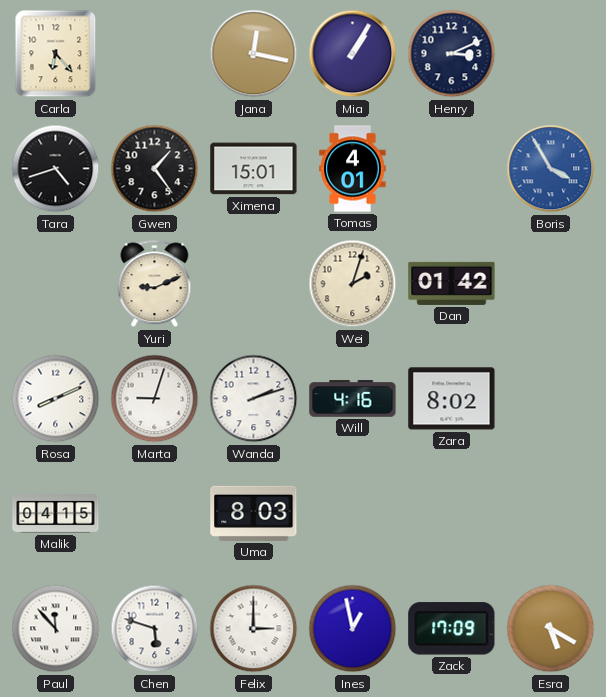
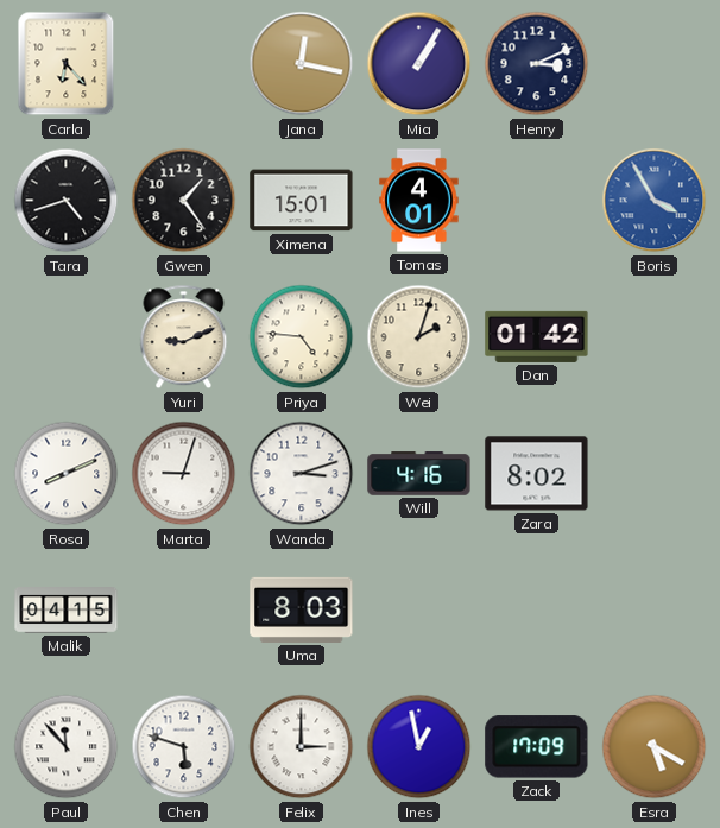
Priya: none -> 4:46
Wanda: 2:12 -> 3:12
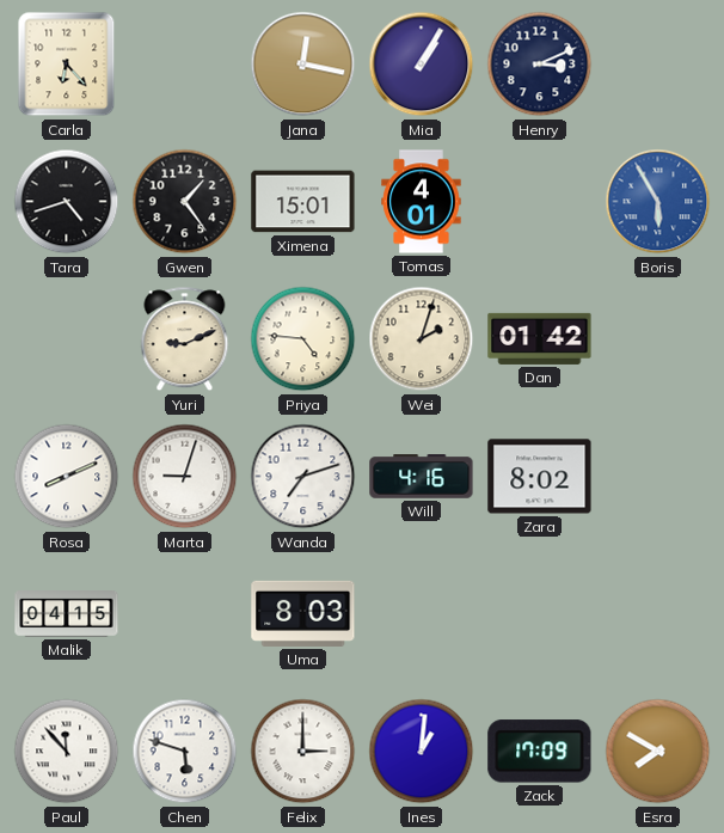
Boris: 3:55 -> 5:55
Wanda: 3:12 -> 7:12
Ines: 12:58 -> 1:01
Esra: 5:20 -> 7:50
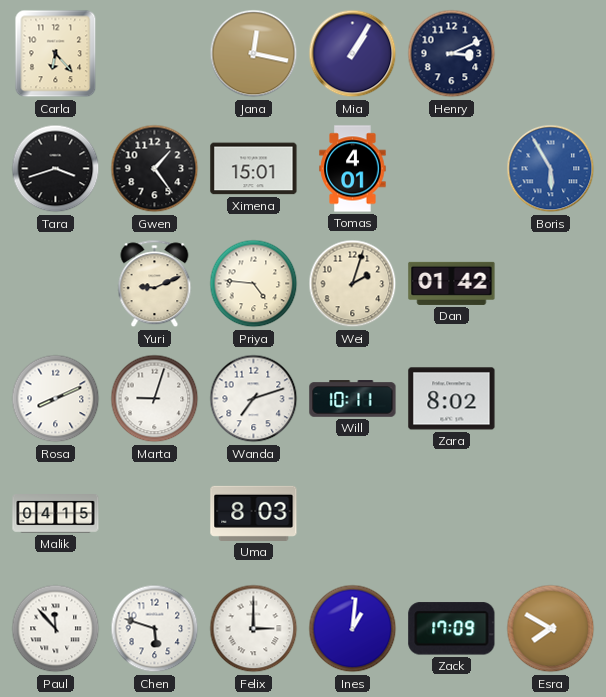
Tara: 4:42 -> 3:42
Will: 4:16 -> 10:11
